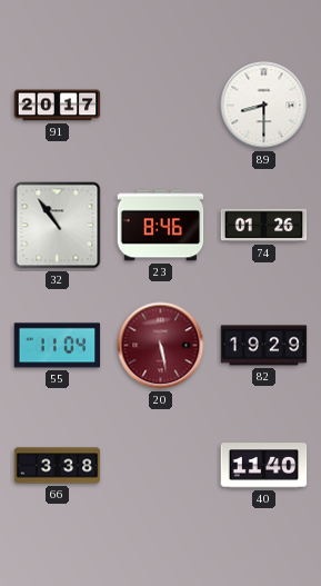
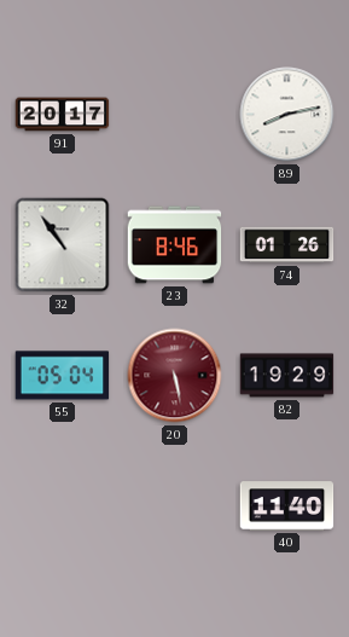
89: 8:30 -> 8:13
55: 11:04 -> 05:04
66: 3:38 -> none
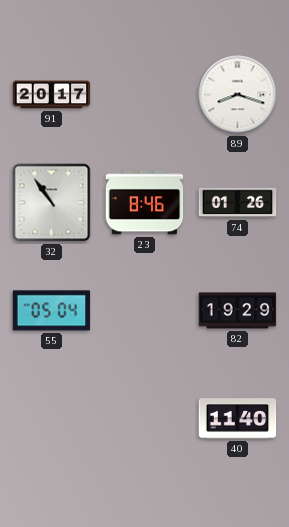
89: 8:13 -> 8:18
20: 5:28 -> none
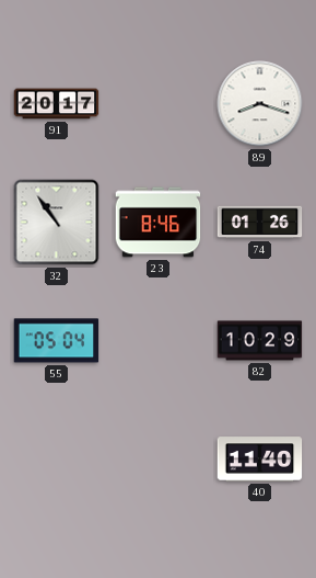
82: 19:29 -> 10:29
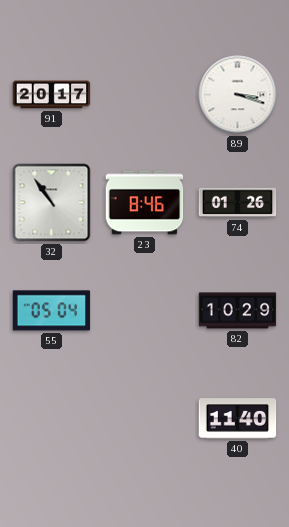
89: 8:18 -> 3:18
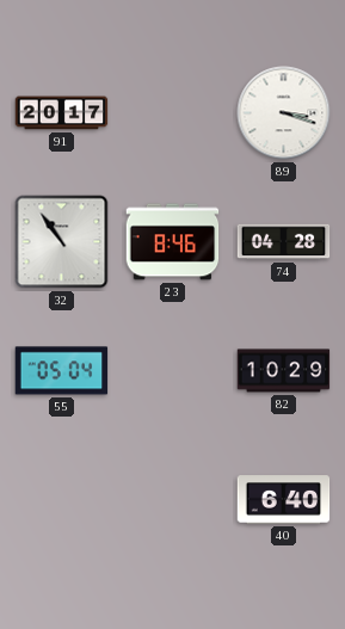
74: 01:26 -> 04:28
40: 11:40 -> 6:40
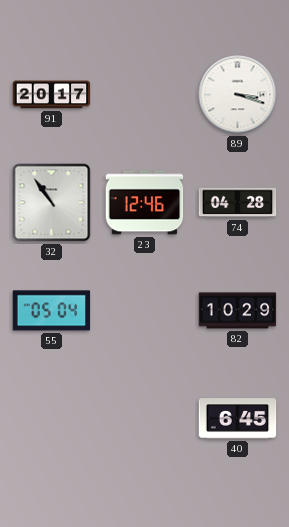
23: 8:46 -> 12:46
40: 6:40 -> 6:45
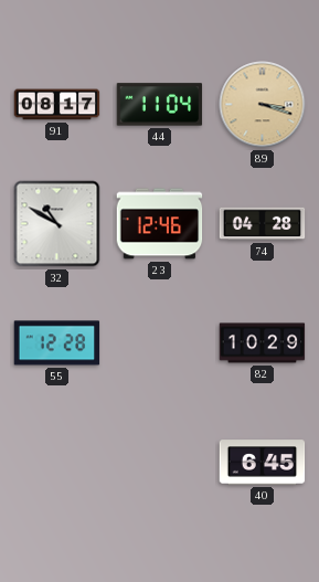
91: 20:17 -> 08:17
44: none -> 11:04
89 dial: white -> champagne
32: 10:54 -> 10:50
55: 05:04 -> 12:28
